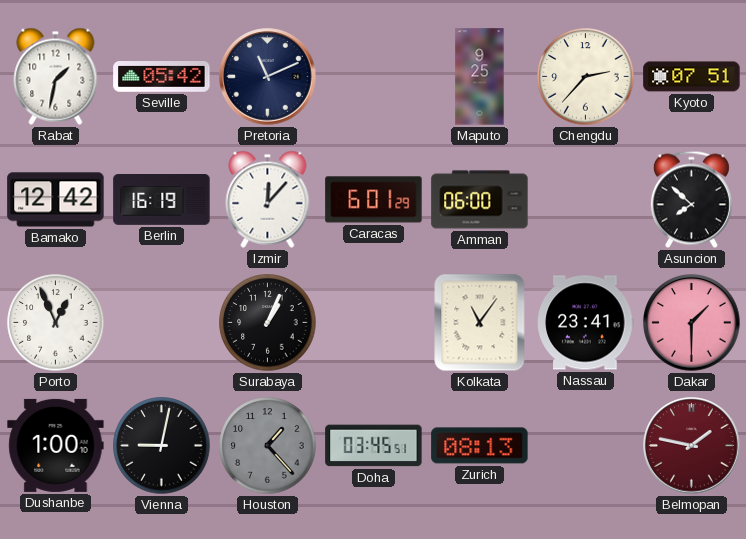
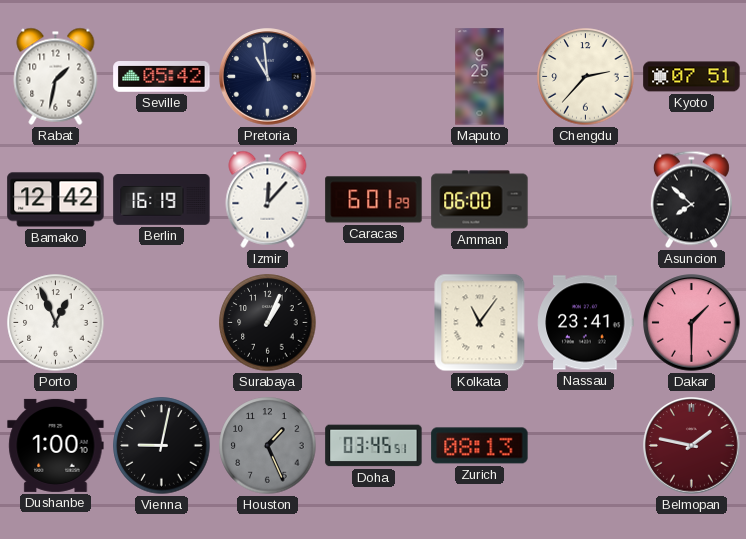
Pretoria: 11:11 -> 10:59
Houston: 1:23 -> 1:26
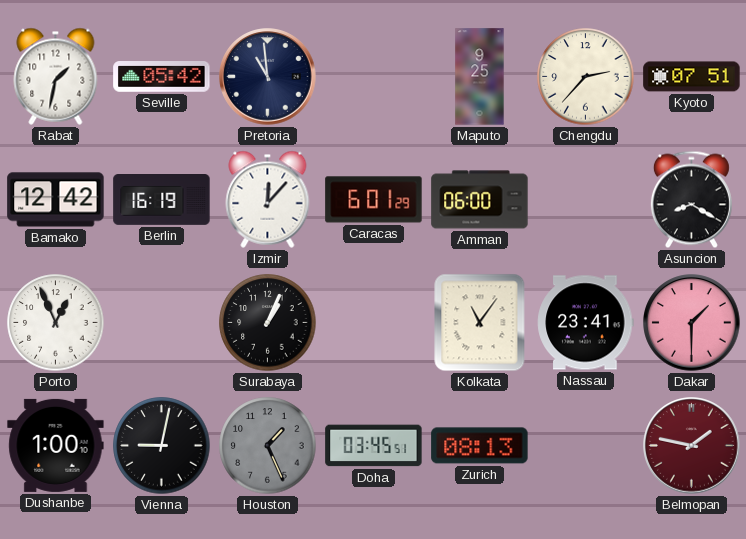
Asuncion: 7:52 -> 8:20
